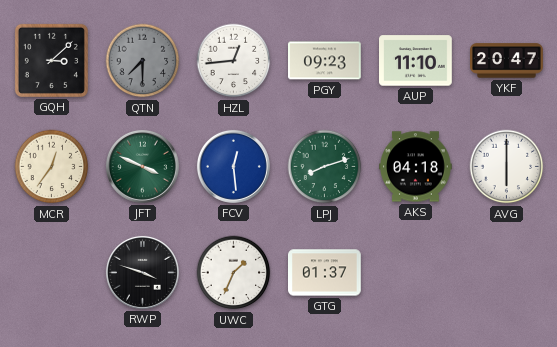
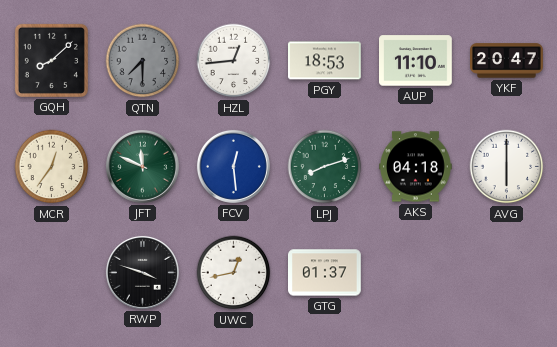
GQH: 3:08 -> 8:08
PGY: 09:23 -> 18:53
JFT: 3:49 -> 11:49
UWC: 1:34 -> 12:43
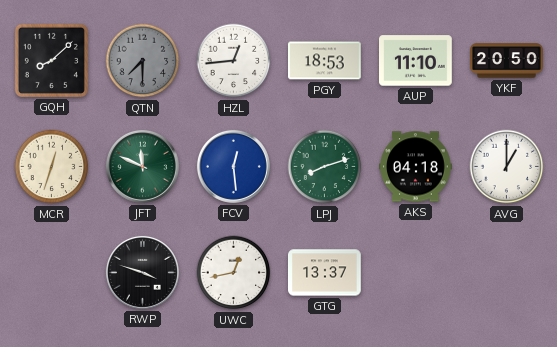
YKF: 20:47 -> 20:50
MCR: 12:36 -> 12:33
AVG: 6:00 -> 1:00
GTG: 01:37 -> 13:37
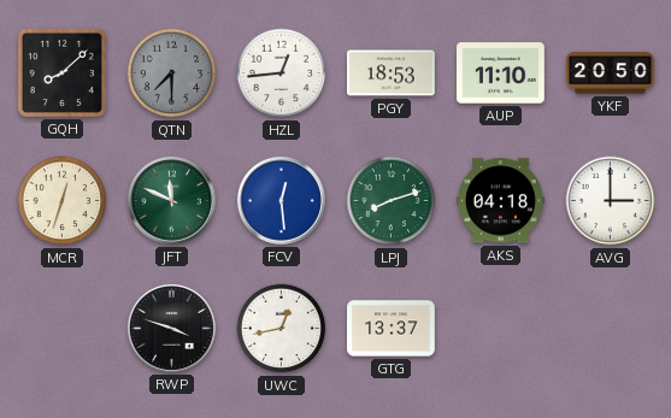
AVG: 1:00 -> 3:00
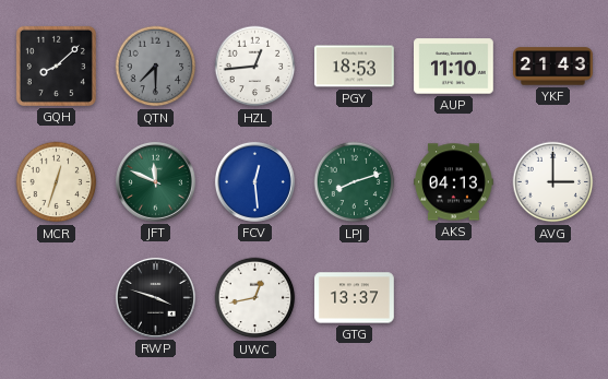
YKF: 20:50 -> 21:43
AKS: 04:18 -> 04:13
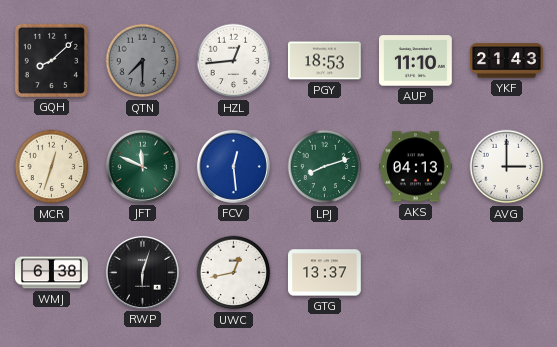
WMJ: none -> 6:38
RWP: 3:48 -> 6:03
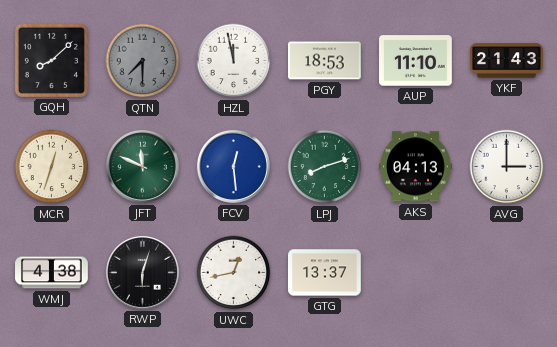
HZL: 12:44 -> 11:58
WMJ: 6:38 -> 4:38
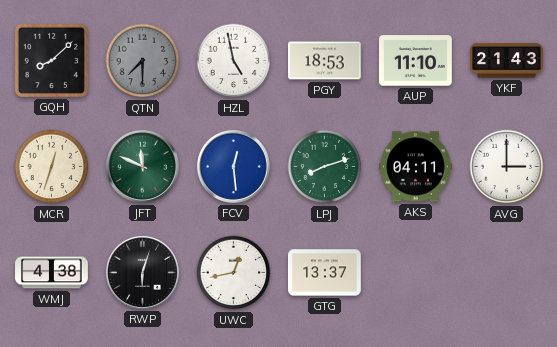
HZL: 11:58 -> 4:58
AKS: 04:13 -> 04:11
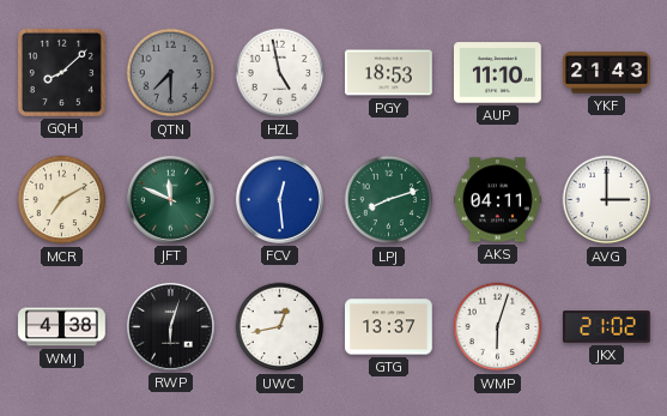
MCR: 12:33 -> 7:10
WMP: none -> 6:03
JKX: none -> 21:02
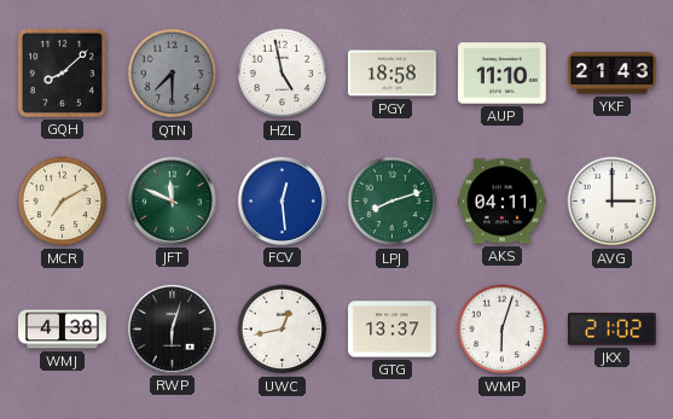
PGY: 18:53 -> 18:58
